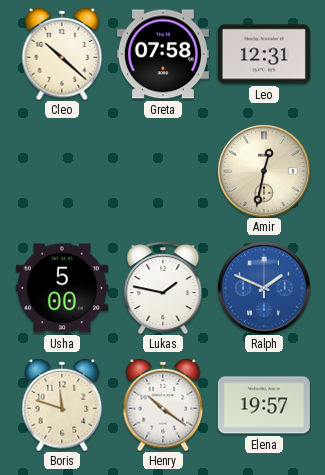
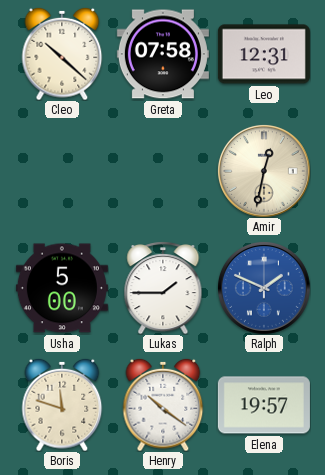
Lukas: 1:47 -> 1:45
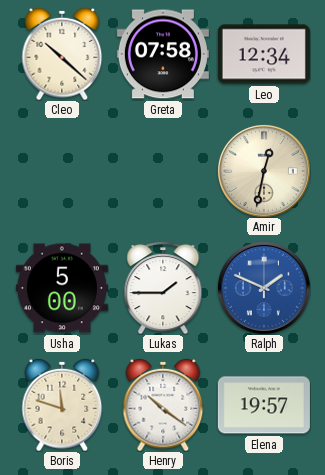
Leo: 12:31 -> 12:34
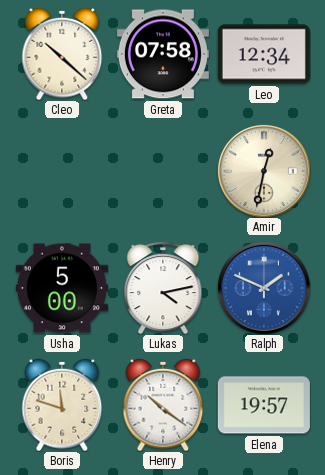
Lukas: 1:45 -> 4:13
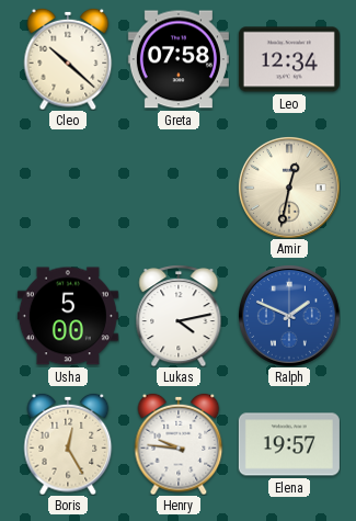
Boris: 11:48 -> 12:25
Henry: 10:21 -> 9:46
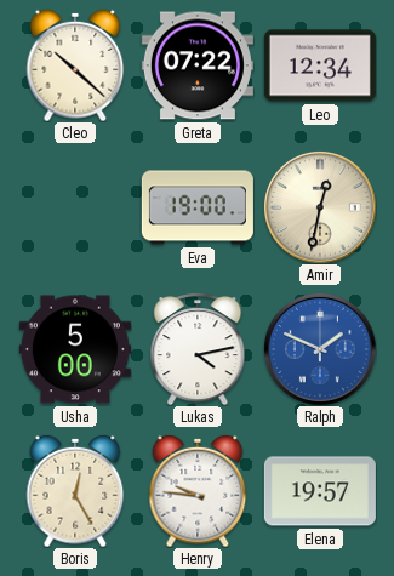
Greta: 07:58 -> 07:22
Eva: none -> 19:00
